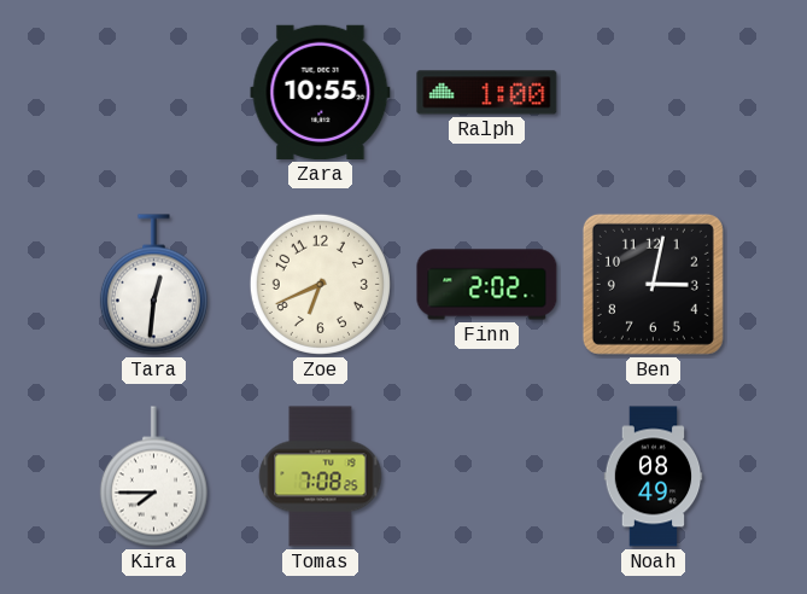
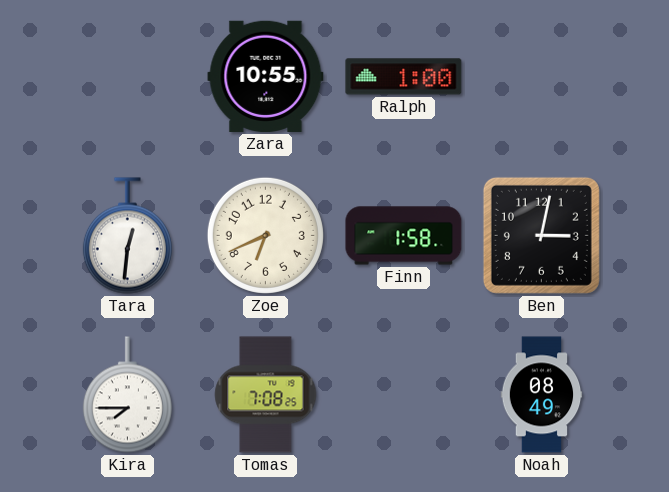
Finn: 2:02 -> 1:58
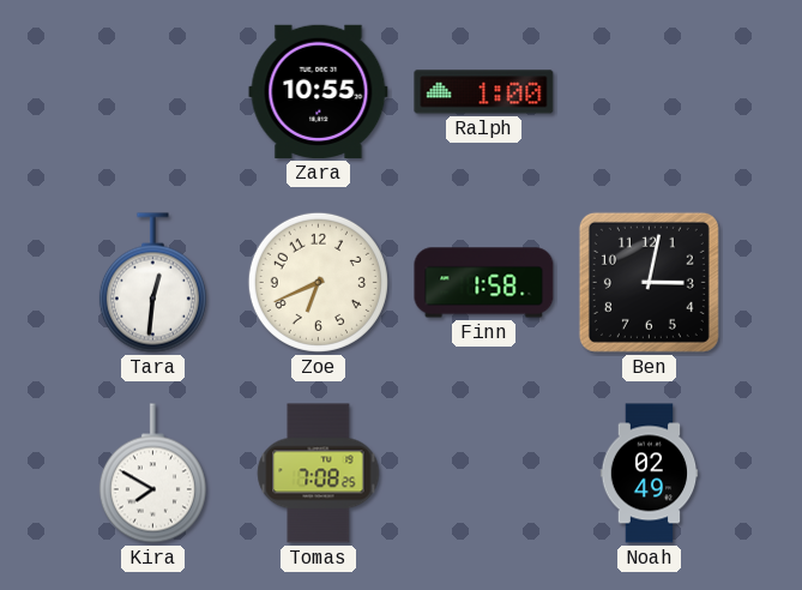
Kira: 7:45 -> 7:50
Noah: 08:49 -> 02:49
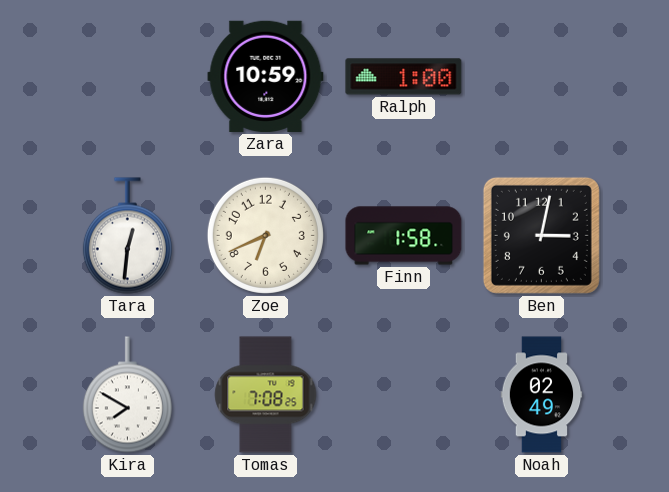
Zara: 10:55 -> 10:59
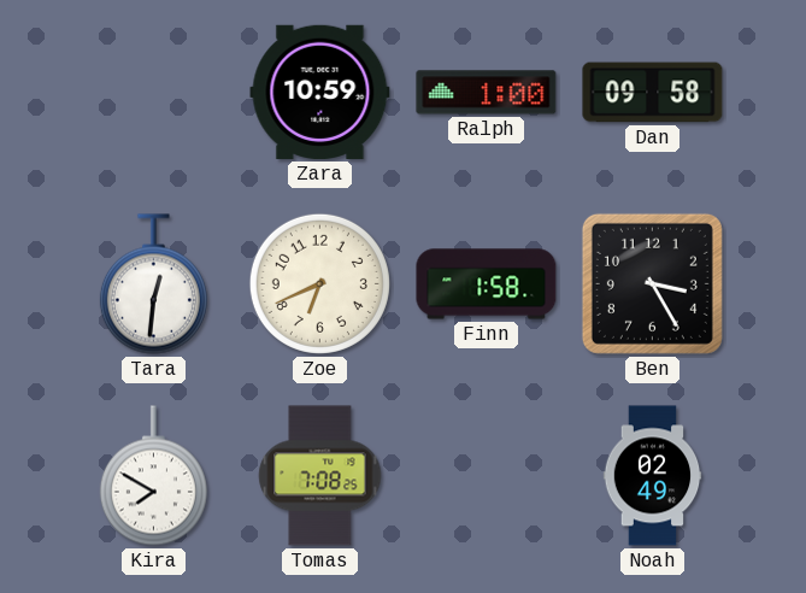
Dan: none -> 09:58
Ben: 3:02 -> 3:25
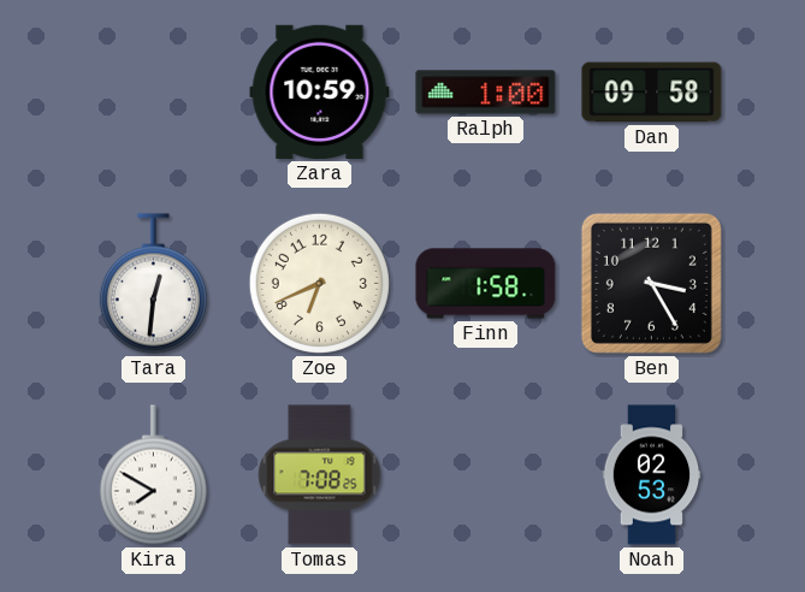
Noah: 02:49 -> 02:53
